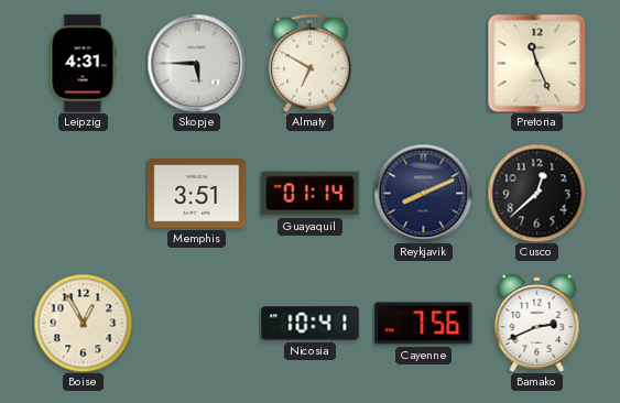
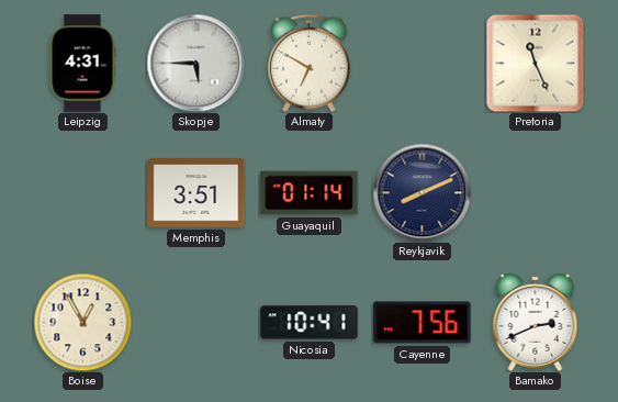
Cusco: 12:38 -> none
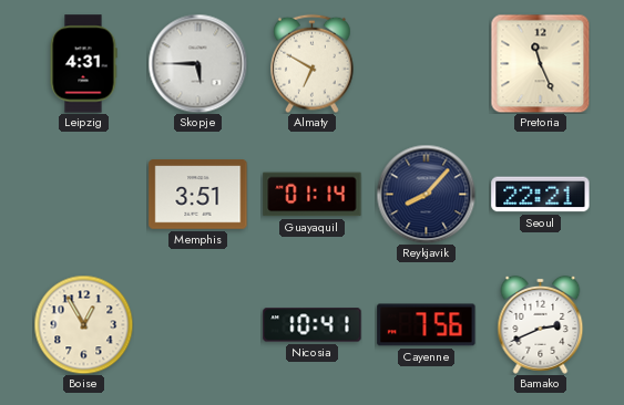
Reykjavik: 8:11 -> 8:07
Seoul: none -> 22:21
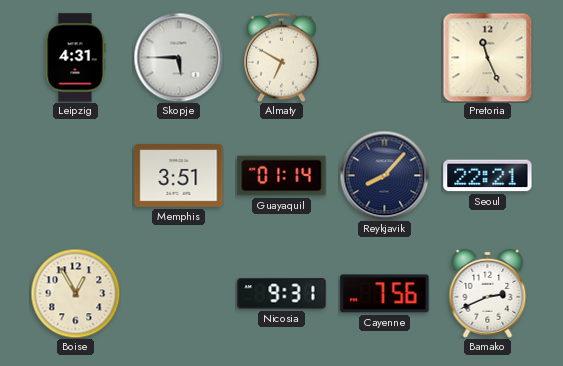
Nicosia: 10:41 -> 9:31
